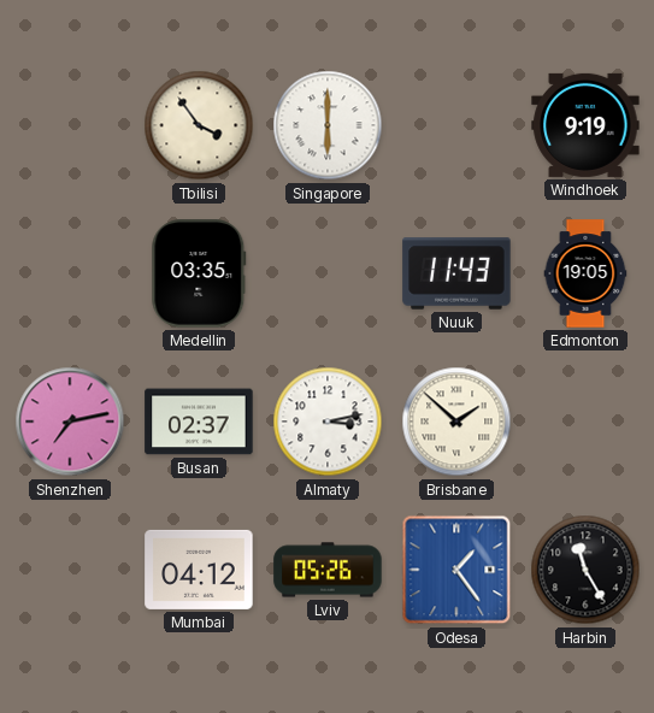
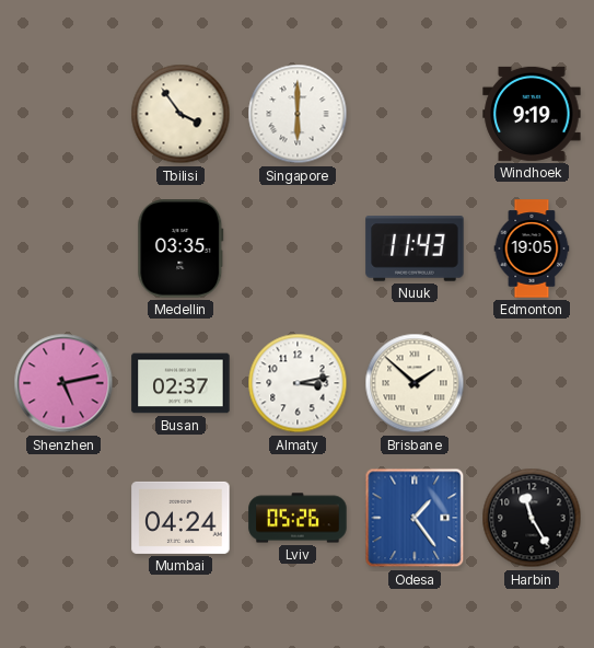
Shenzhen: 7:13 -> 5:13
Mumbai: 04:12 -> 04:24
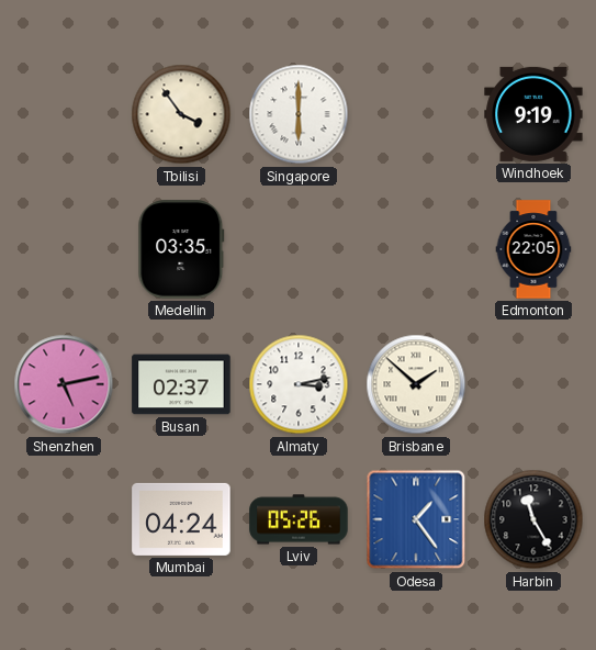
Nuuk: 11:43 -> none
Edmonton: 19:05 -> 22:05
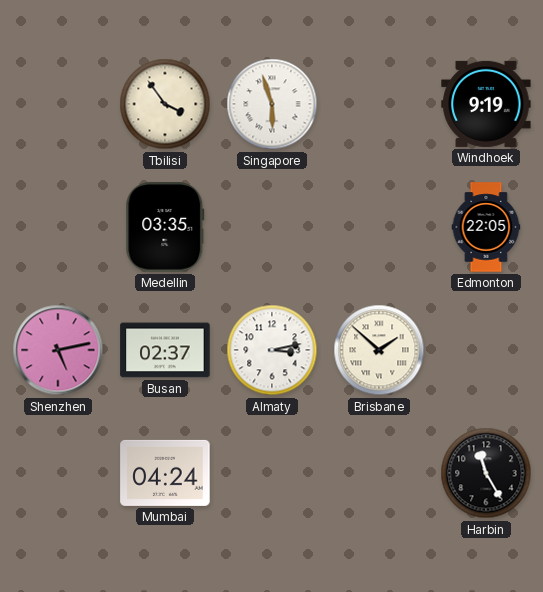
Singapore: 6:00 -> 5:57
Lviv: 05:26 -> none
Odesa: 1:24 -> none
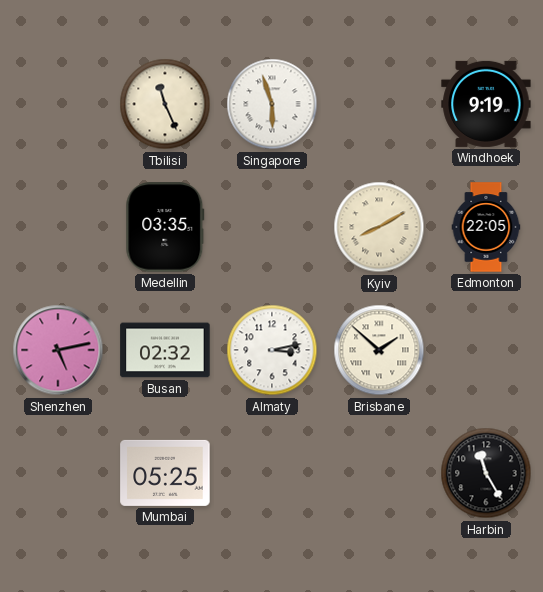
Tbilisi: 3:54 -> 11:26
Kyiv: none -> 8:10
Busan: 02:37 -> 02:32
Mumbai: 04:24 -> 05:25
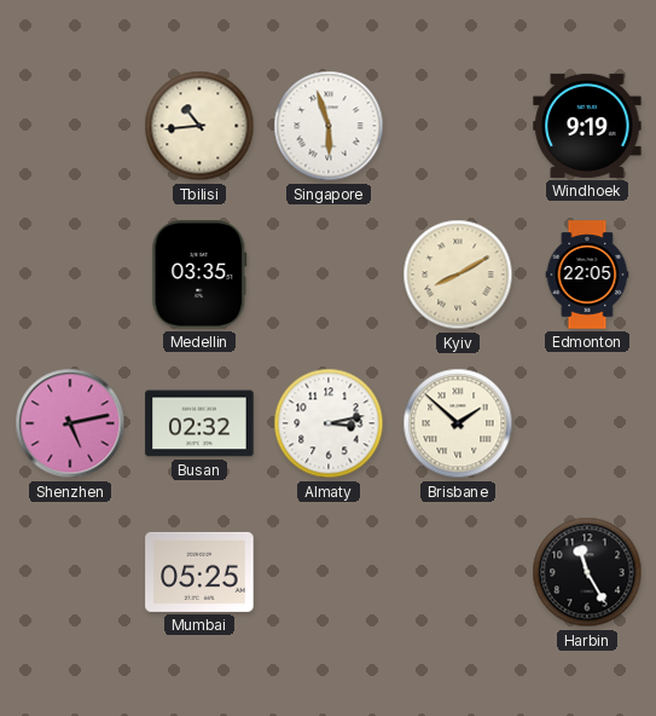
Tbilisi: 11:26 -> 10:44
